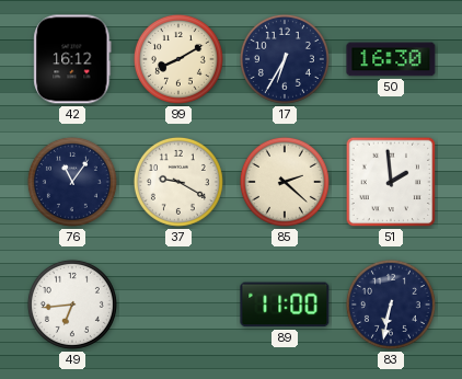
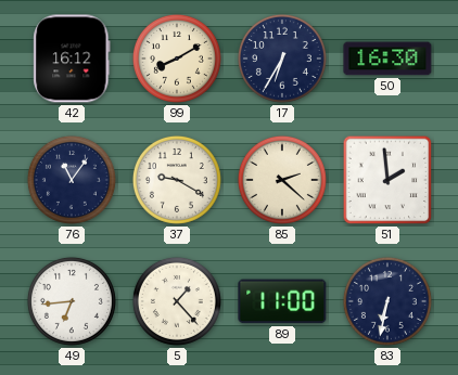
5: none -> 1:23
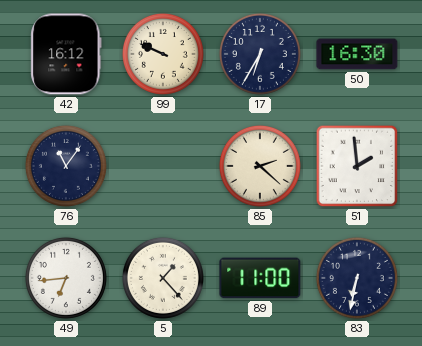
99: 8:10 -> 9:49
37: 9:20 -> none
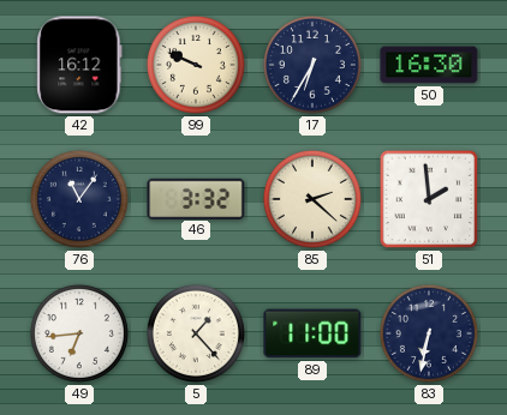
46: none -> 3:32
